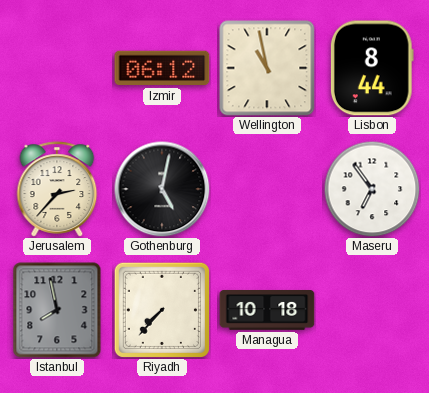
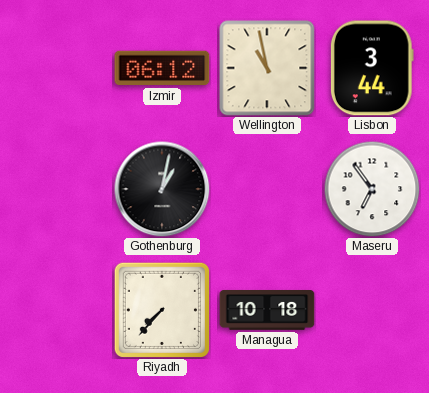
Lisbon: 8:44 -> 3:44
Jerusalem: 2:37 -> none
Gothenburg: 5:02 -> 1:02
Istanbul: 7:58 -> none
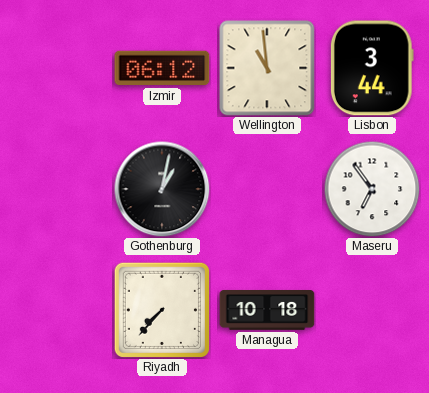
Wellington: 10:58 -> 10:59
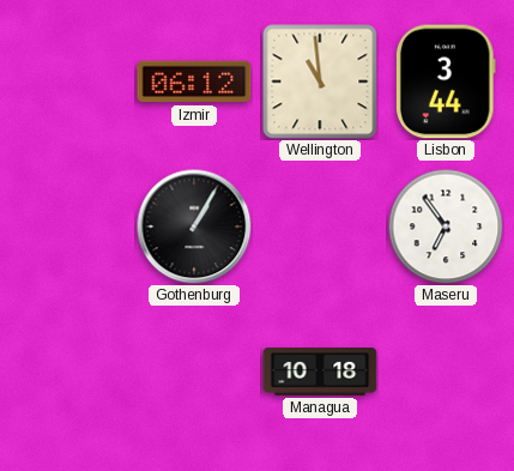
Gothenburg: 1:02 -> 1:05
Riyadh: 7:37 -> none
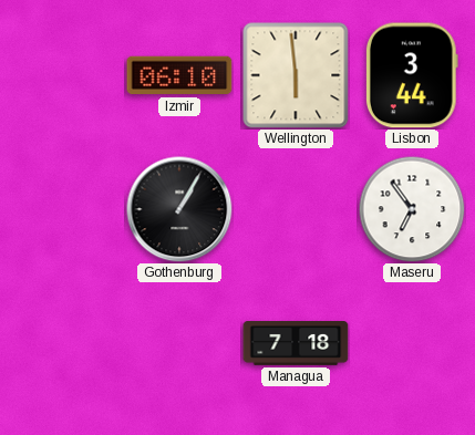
Izmir: 06:12 -> 06:10
Wellington: 10:59 -> 5:59
Managua: 10:18 -> 7:18
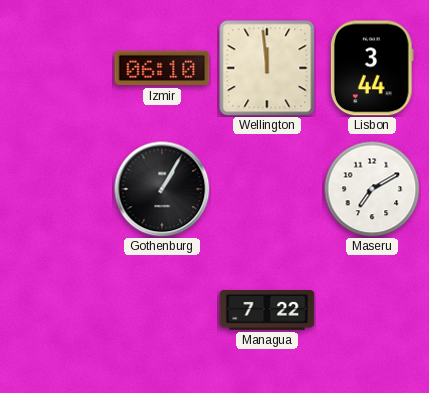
Wellington: 5:59 -> 11:59
Maseru: 6:54 -> 7:10
Managua: 7:18 -> 7:22
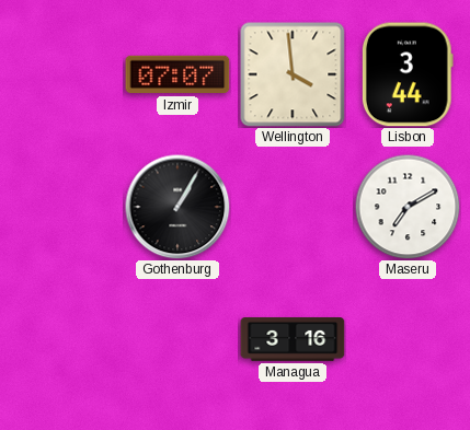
Izmir: 06:10 -> 07:07
Wellington: 11:59 -> 3:59
Managua: 7:22 -> 3:16
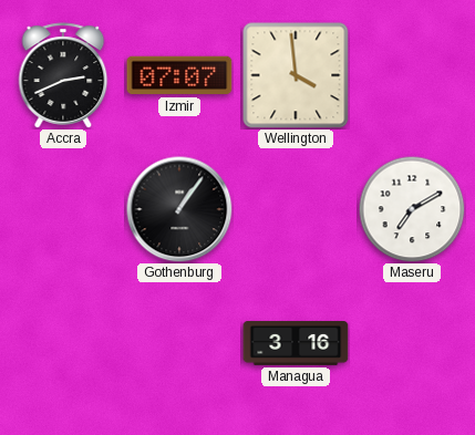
Accra: none -> 2:41
Lisbon: 3:44 -> none
Gothenburg: 1:05 -> 1:06
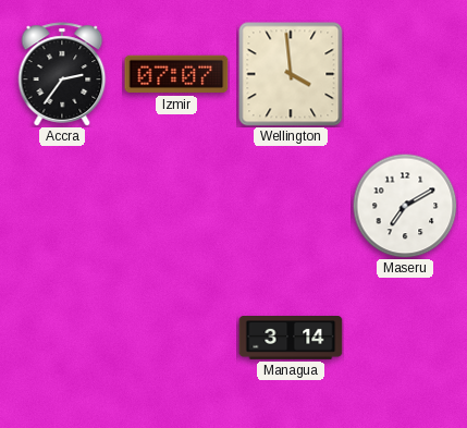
Accra: 2:41 -> 2:36
Gothenburg: 1:06 -> none
Managua: 3:16 -> 3:14
